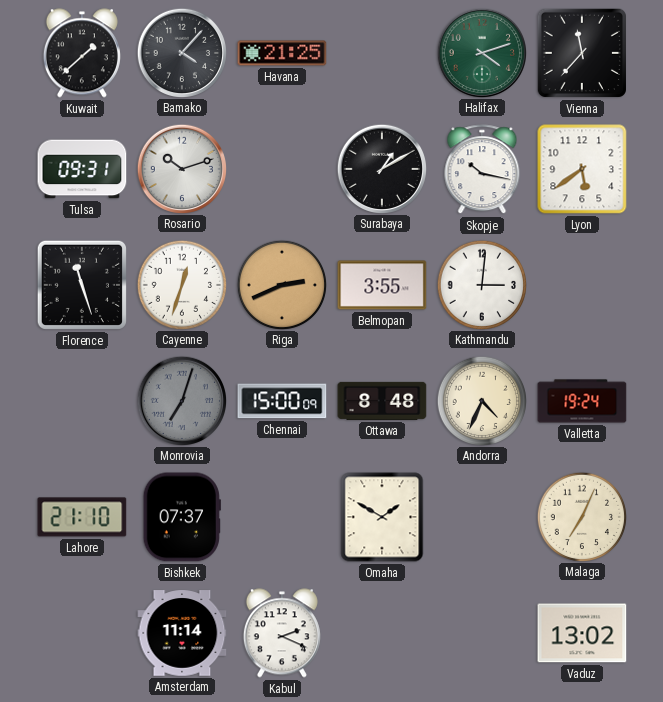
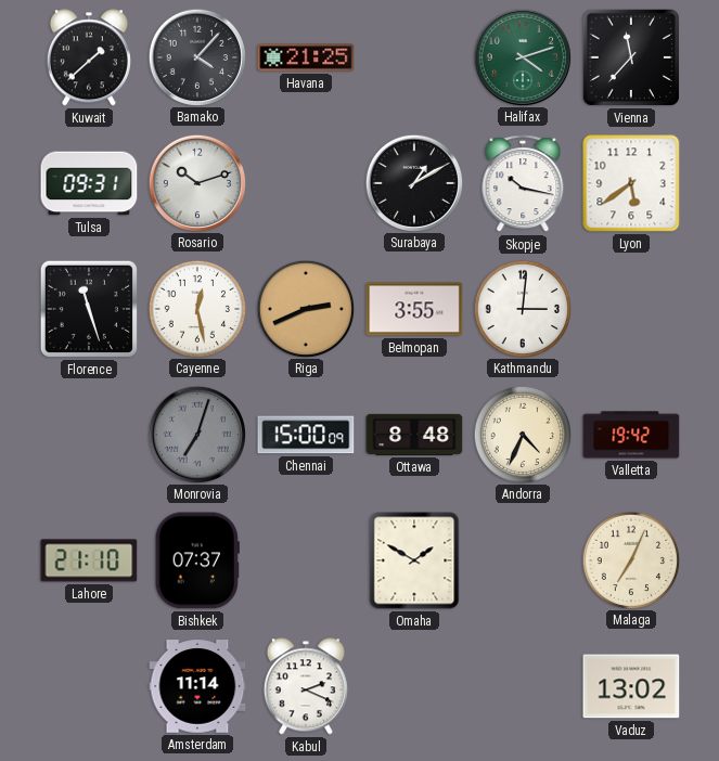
Cayenne: 12:33 -> 12:28
Valletta: 19:24 -> 19:42
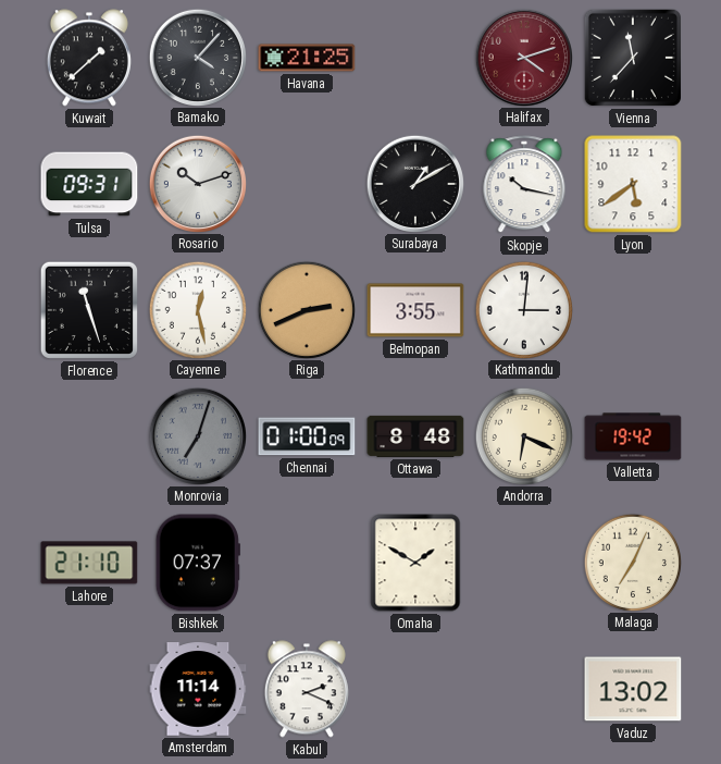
Halifax dial: green -> burgundy
Chennai: 15:00 -> 01:00
Andorra: 4:34 -> 6:19
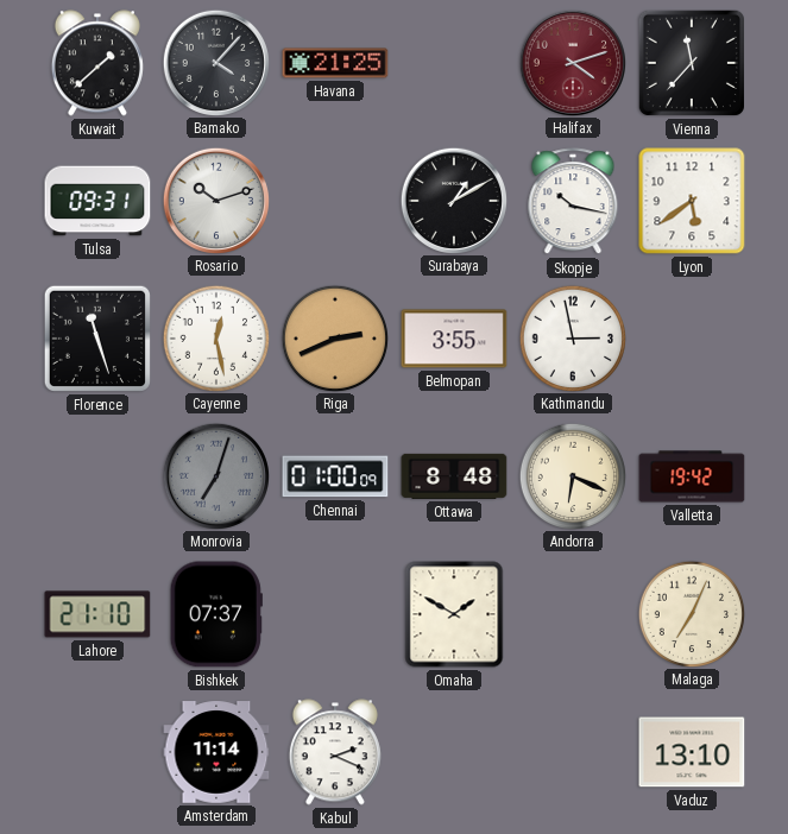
Kathmandu: 3:01 -> 2:58
Vaduz: 13:02 -> 13:10
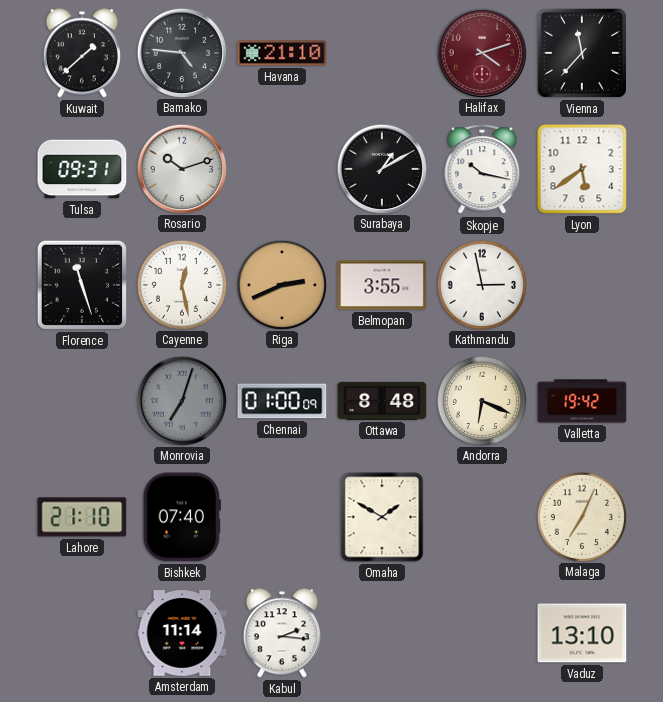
Bamako: 4:07 -> 4:46
Havana: 21:25 -> 21:10
Bishkek: 07:37 -> 07:40
Kabul: 2:19 -> 2:16
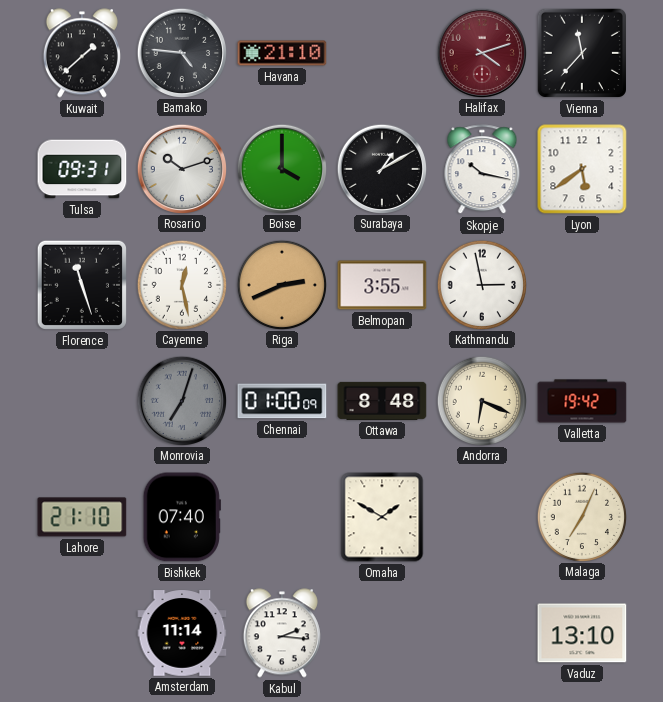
Boise: none -> 4:00
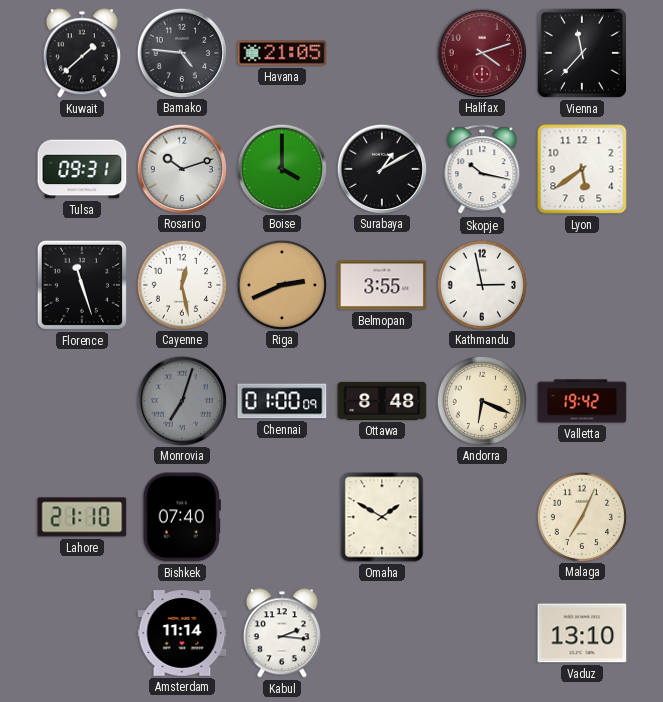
Havana: 21:10 -> 21:05
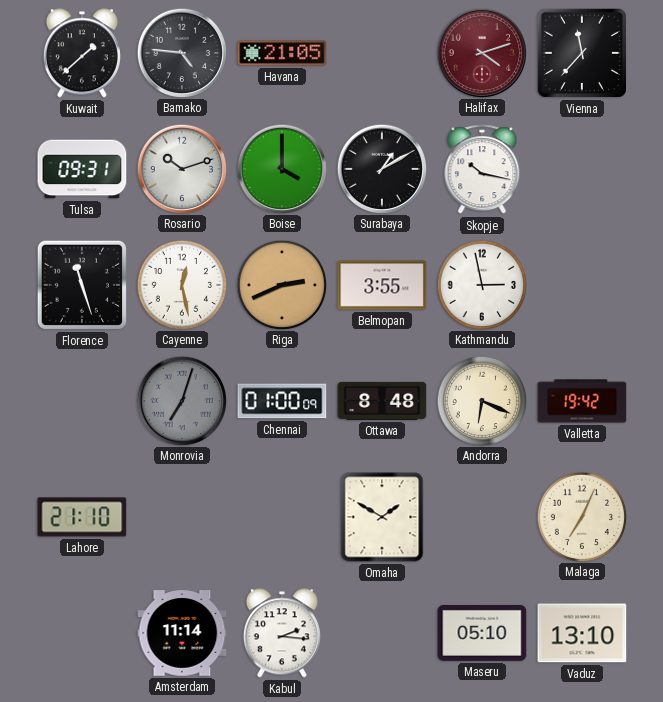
Lyon: 5:39 -> none
Bishkek: 07:40 -> none
Maseru: none -> 05:10
